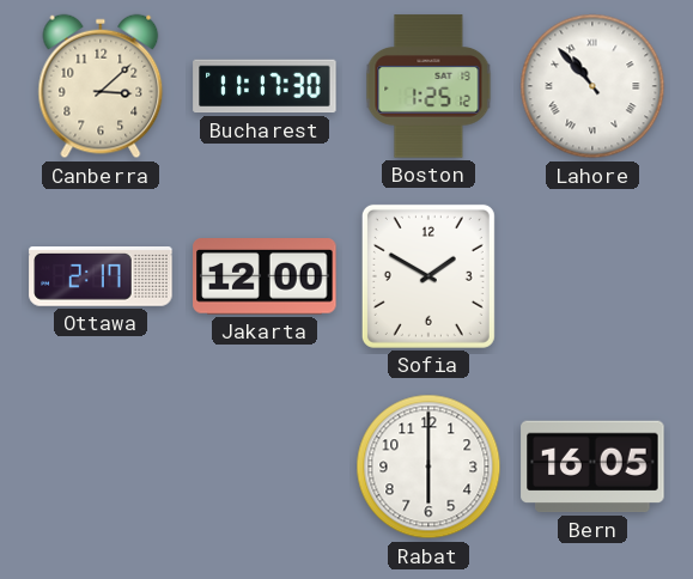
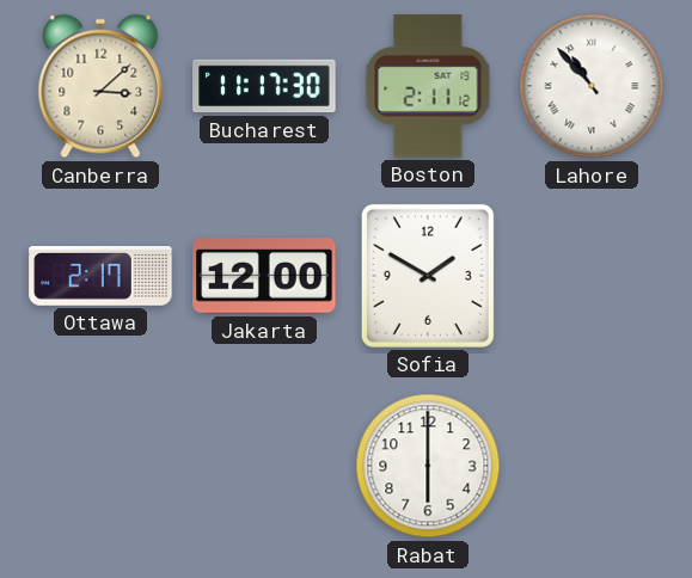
Boston: 1:25 -> 2:11
Bern: 16:05 -> none
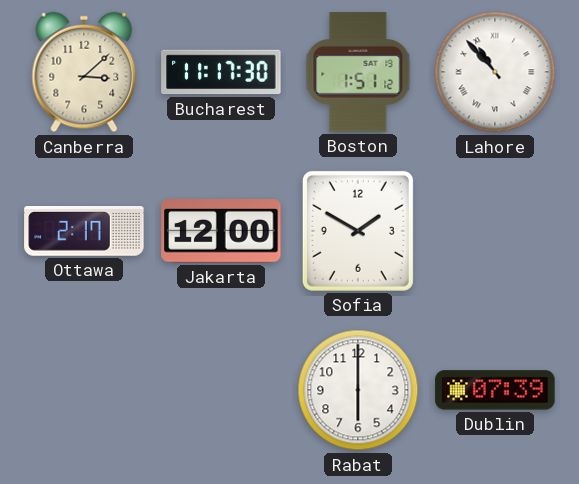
Boston: 2:11 -> 1:51
Dublin: none -> 07:39
